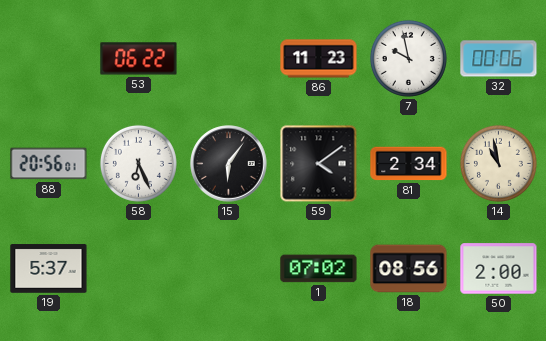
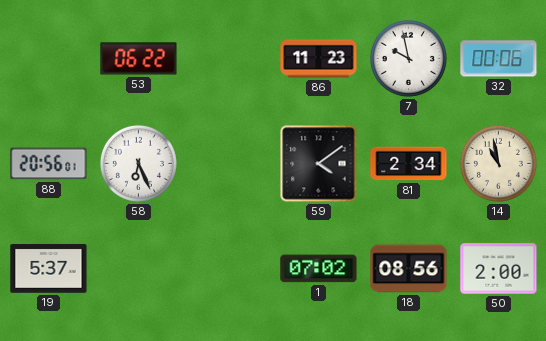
15: 6:06 -> none
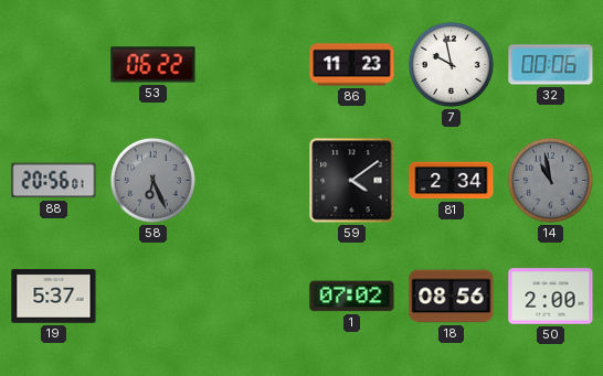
58 dial: white -> grey
14 dial: cream -> grey
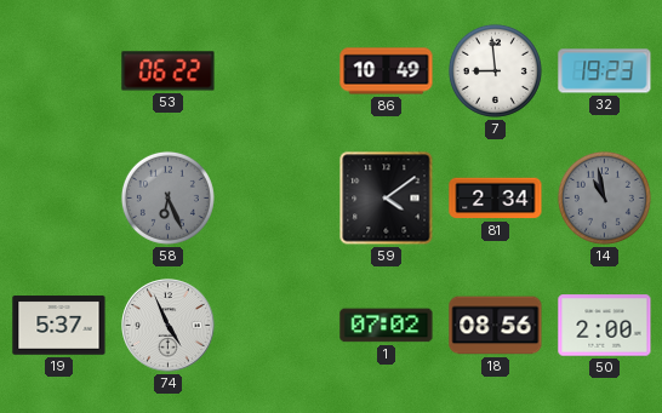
86: 11:23 -> 10:49
7: 9:58 -> 8:59
32: 00:06 -> 19:23
88: 20:56 -> none
74: none -> 4:56
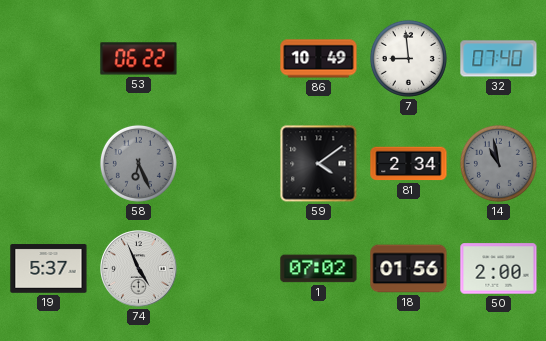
32: 19:23 -> 07:40
18: 08:56 -> 01:56
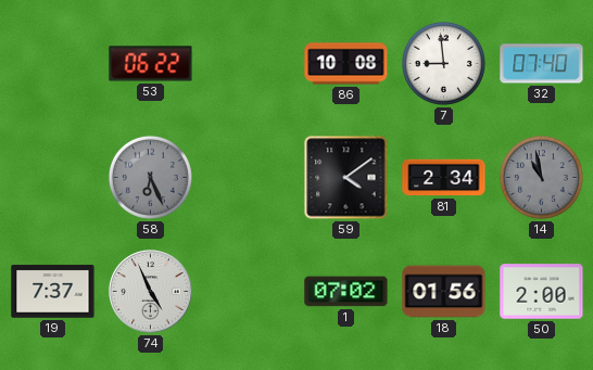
86: 10:49 -> 10:08
19: 5:37 -> 7:37
